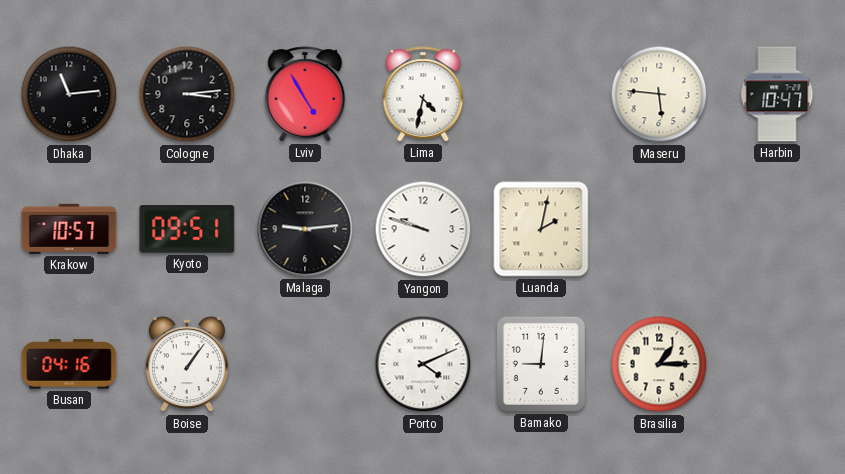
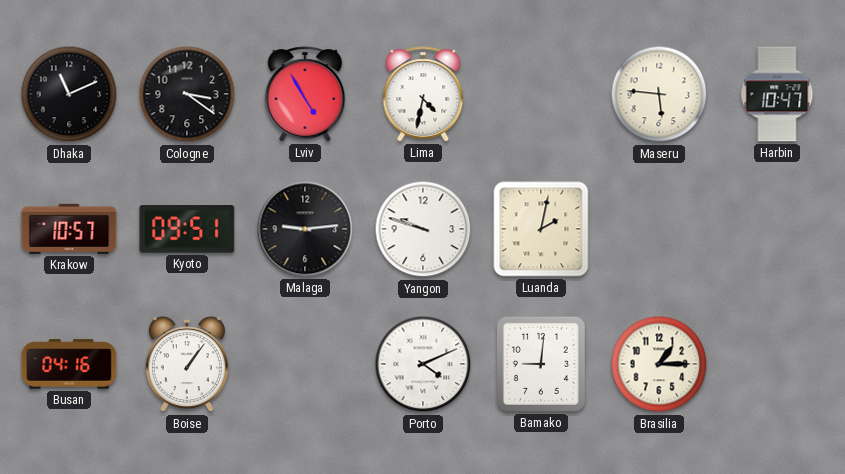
Dhaka: 11:14 -> 11:11
Cologne: 3:14 -> 3:21
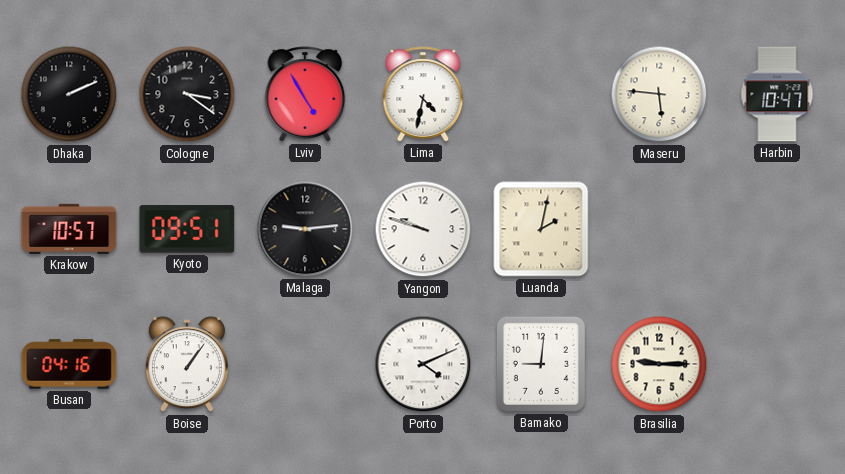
Dhaka: 11:11 -> 2:11
Brasilia: 1:15 -> 9:15
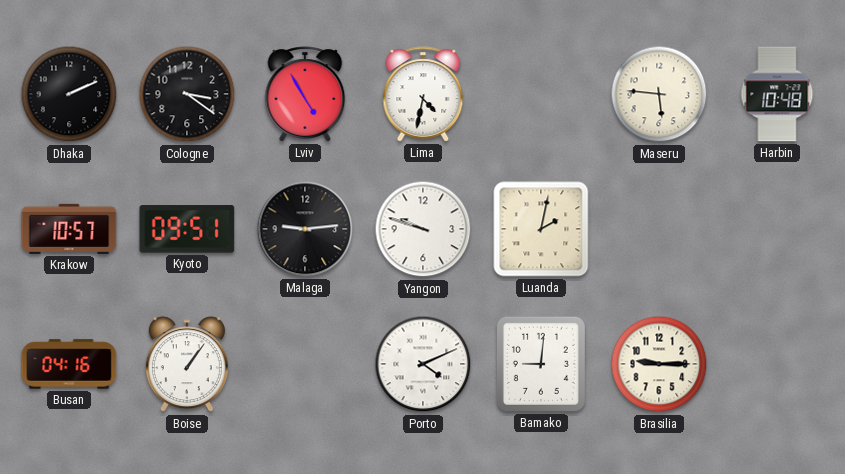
Harbin: 10:47 -> 10:48
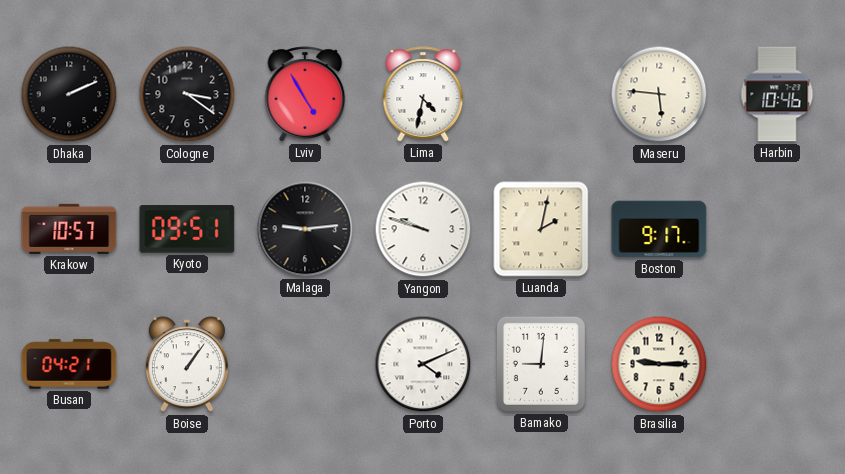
Harbin: 10:48 -> 10:46
Boston: none -> 9:17
Busan: 04:16 -> 04:21
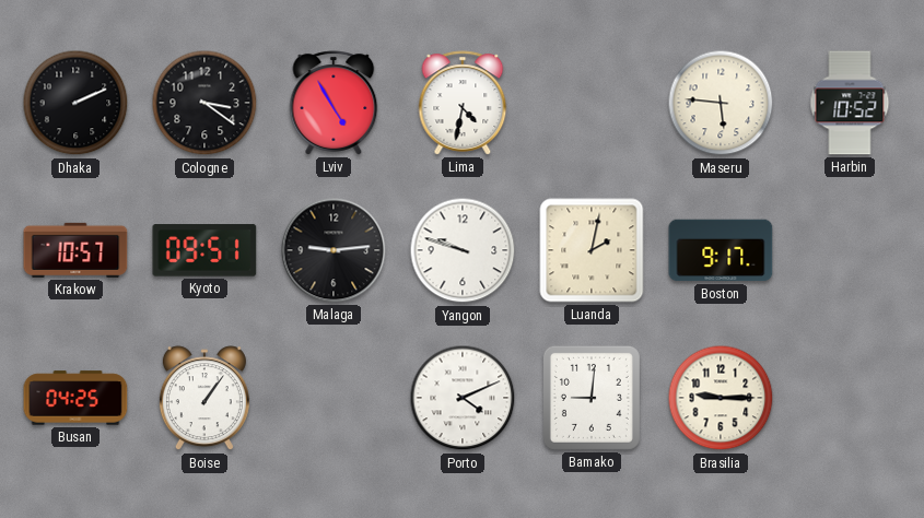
Harbin: 10:46 -> 10:52
Busan: 04:21 -> 04:25
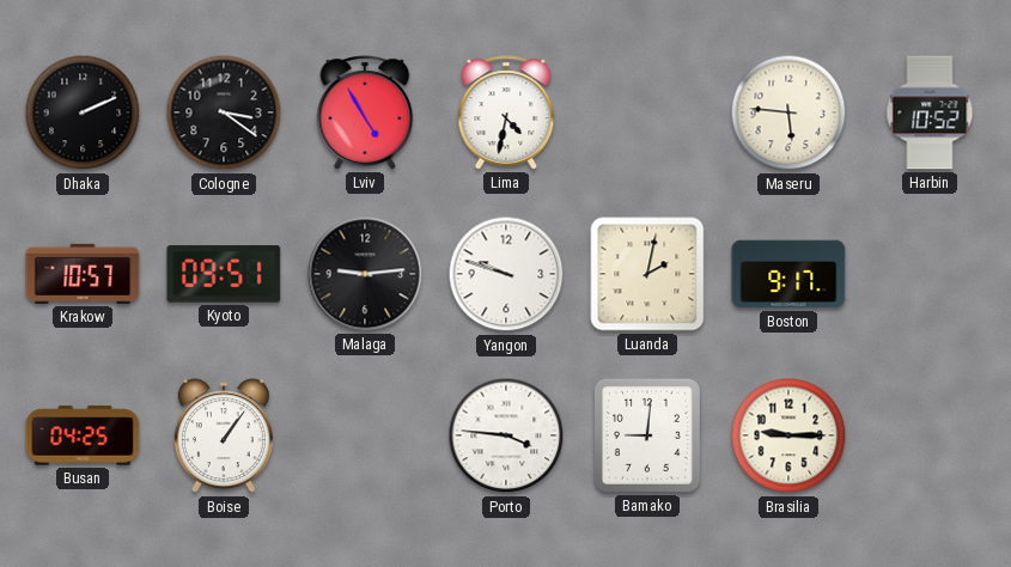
Porto: 4:11 -> 3:46
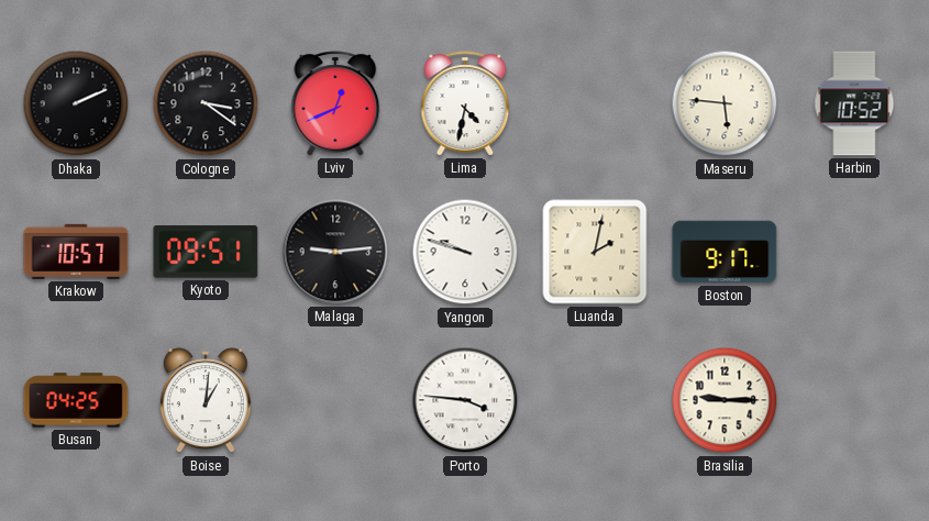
Lviv: 4:55 -> 12:41
Boise: 1:06 -> 1:01
Bamako: 9:01 -> none
